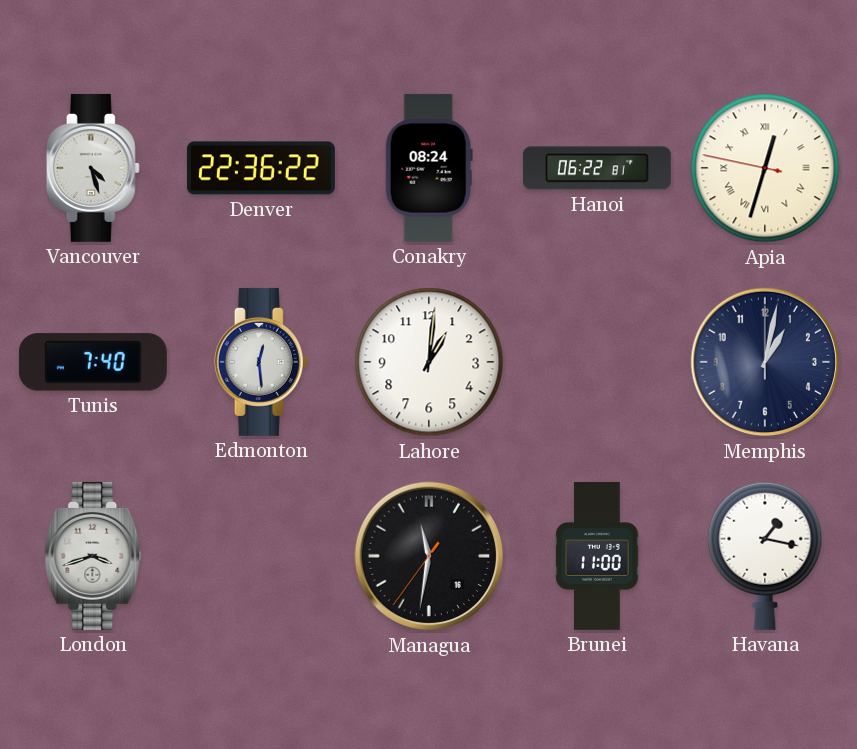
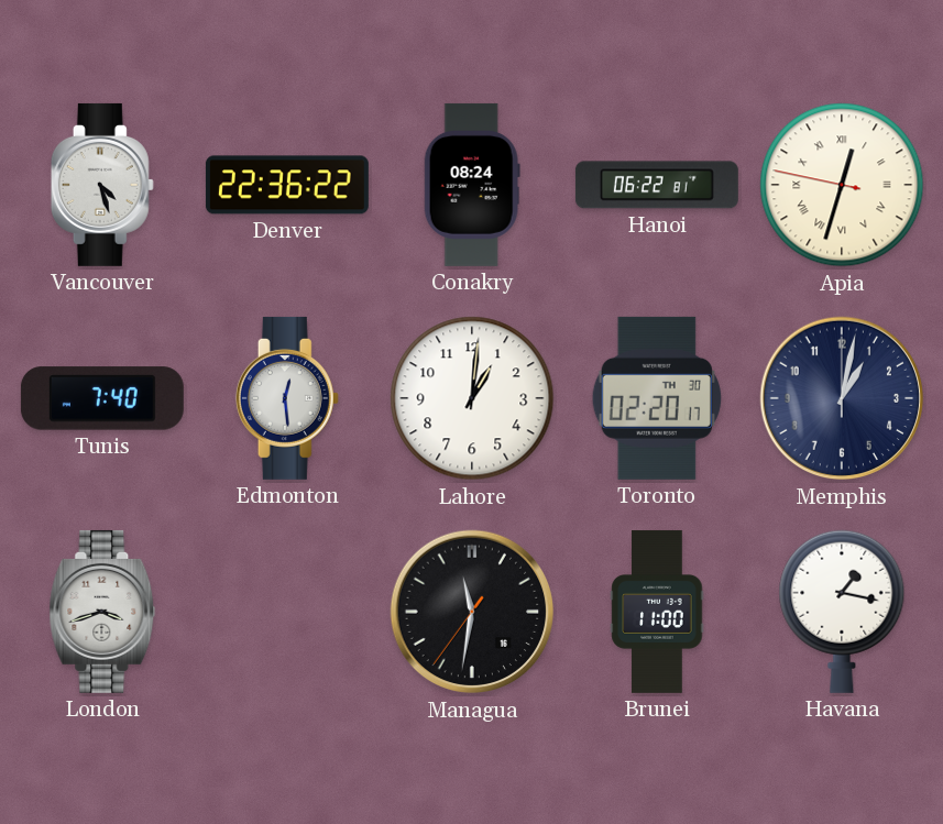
Toronto: none -> 02:20
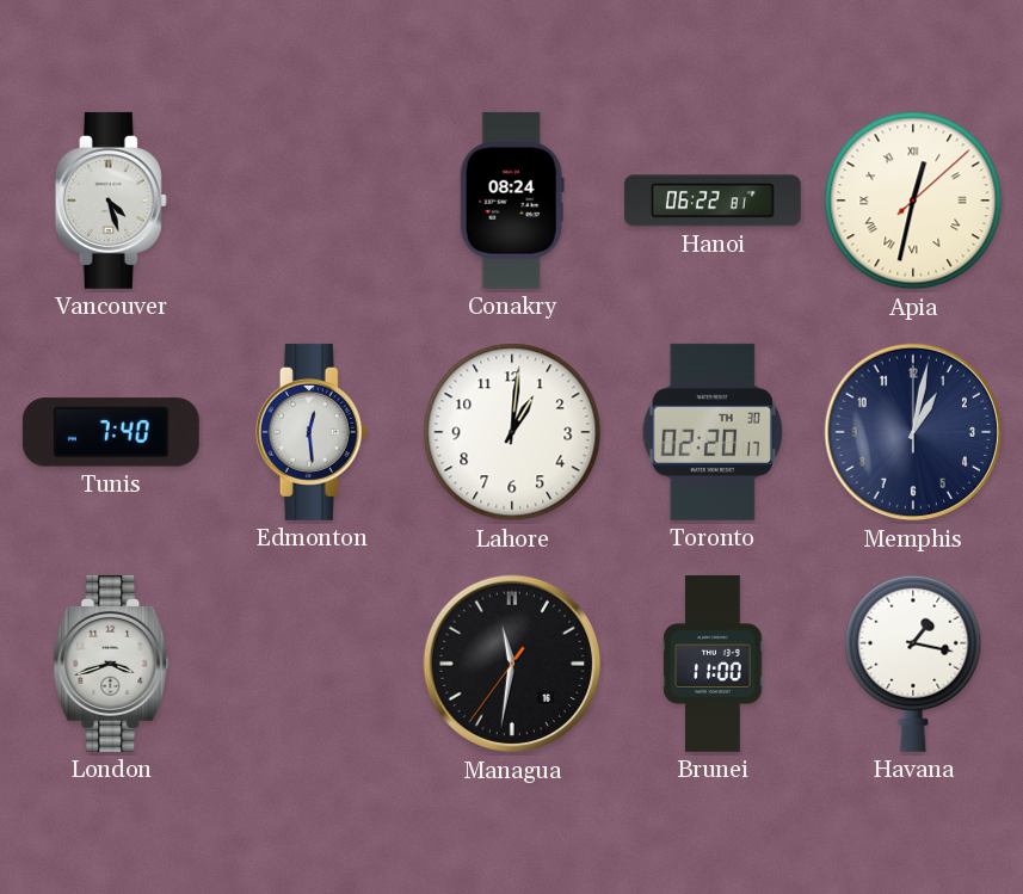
Denver: 22:36 -> none
Apia: 12:32:47 -> 12:32:08
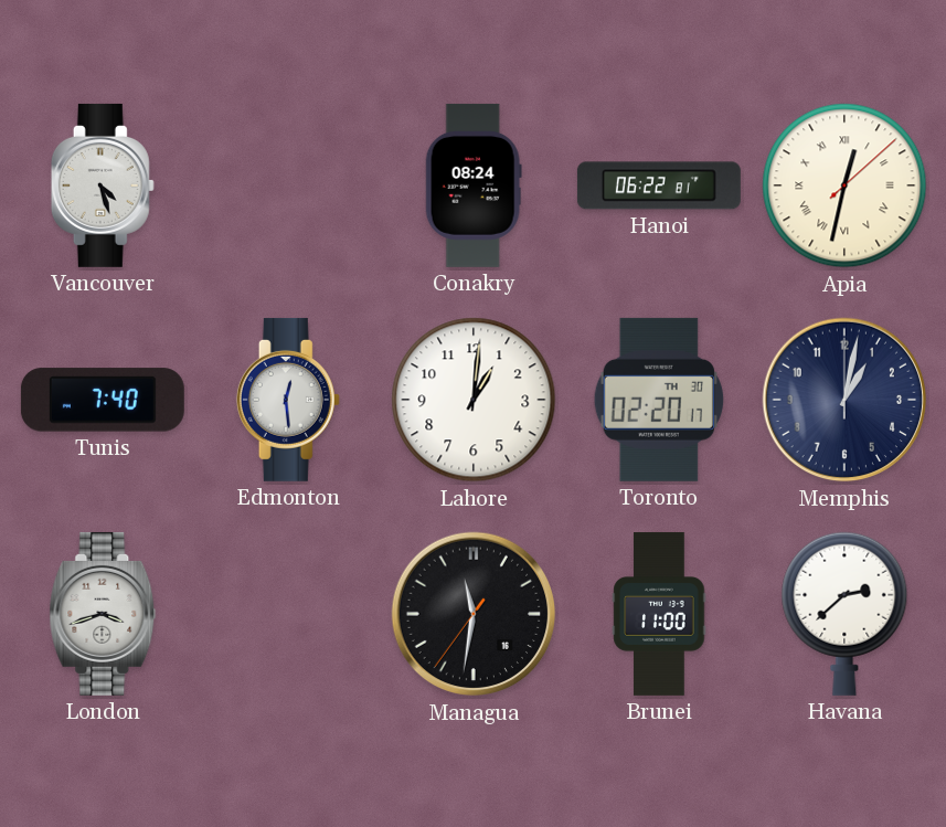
Havana: 1:17 -> 2:38
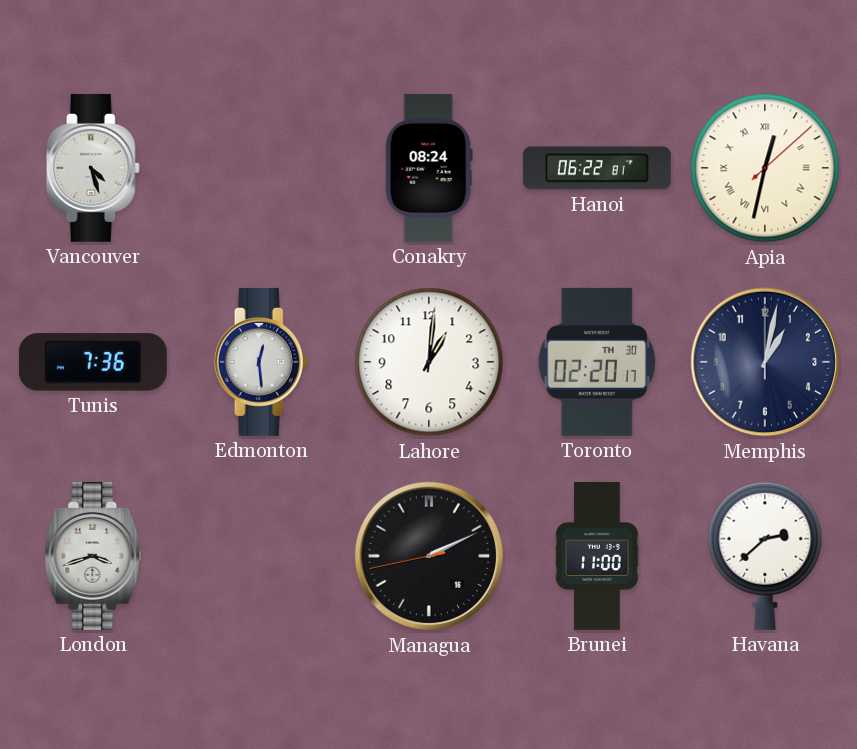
Tunis: 7:40 -> 7:36
Managua: 11:31 -> 2:10
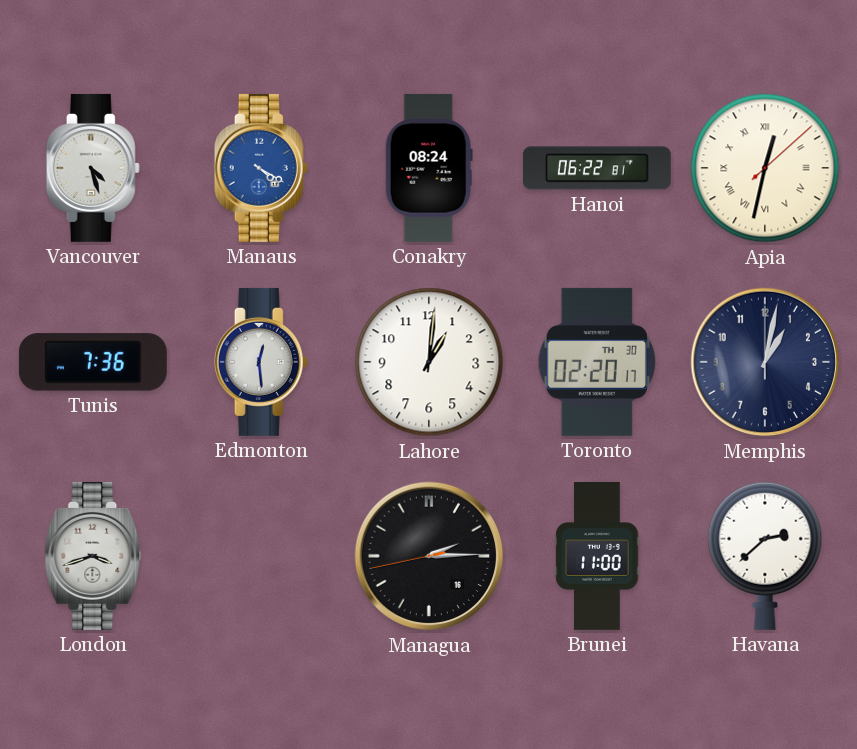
Manaus: none -> 4:20
Managua: 2:10 -> 2:14
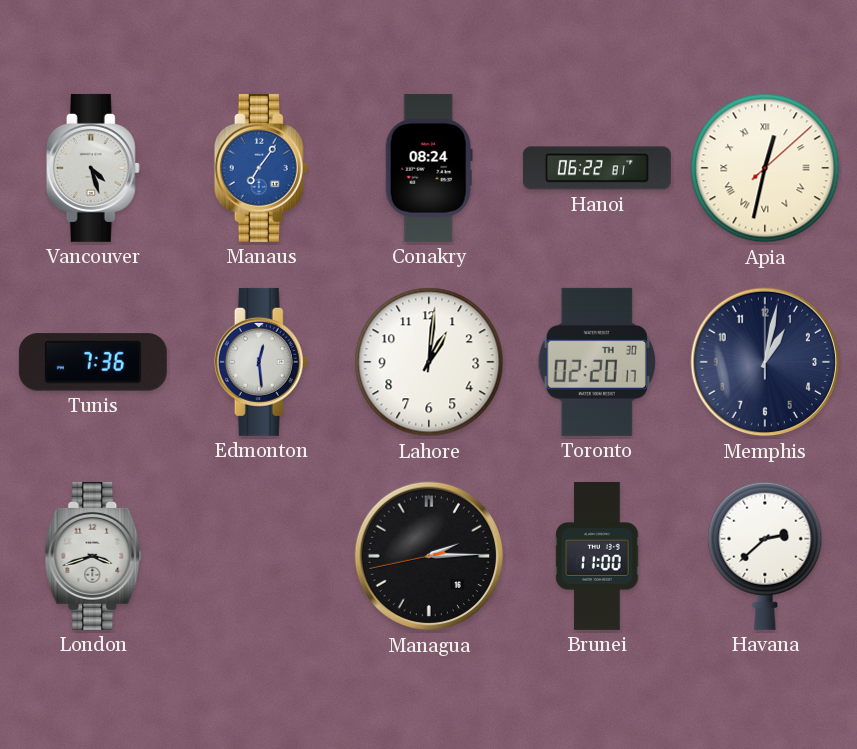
Manaus: 4:20 -> 7:06
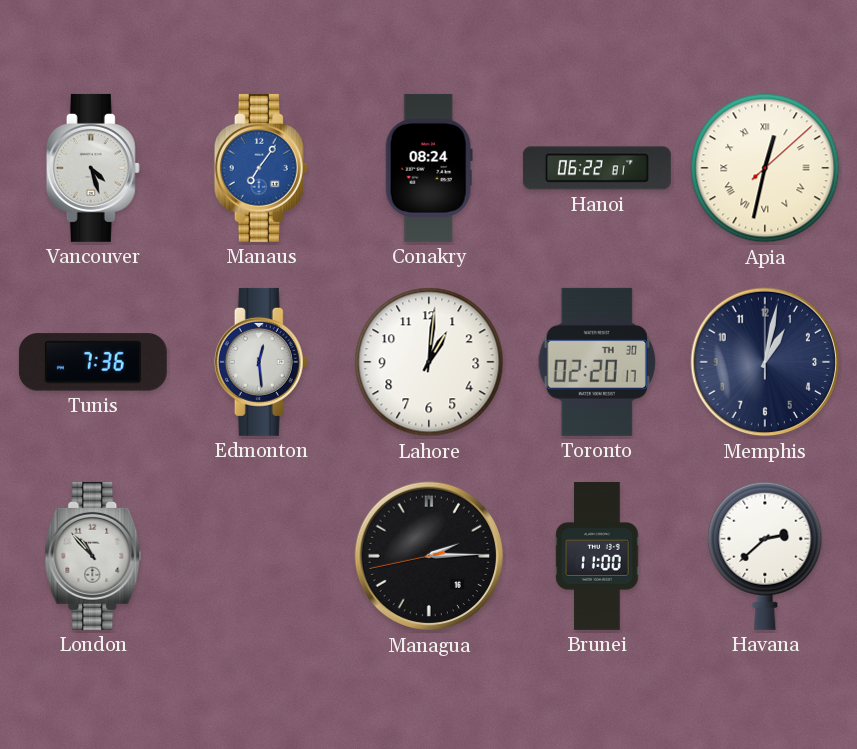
London: 3:42 -> 10:53
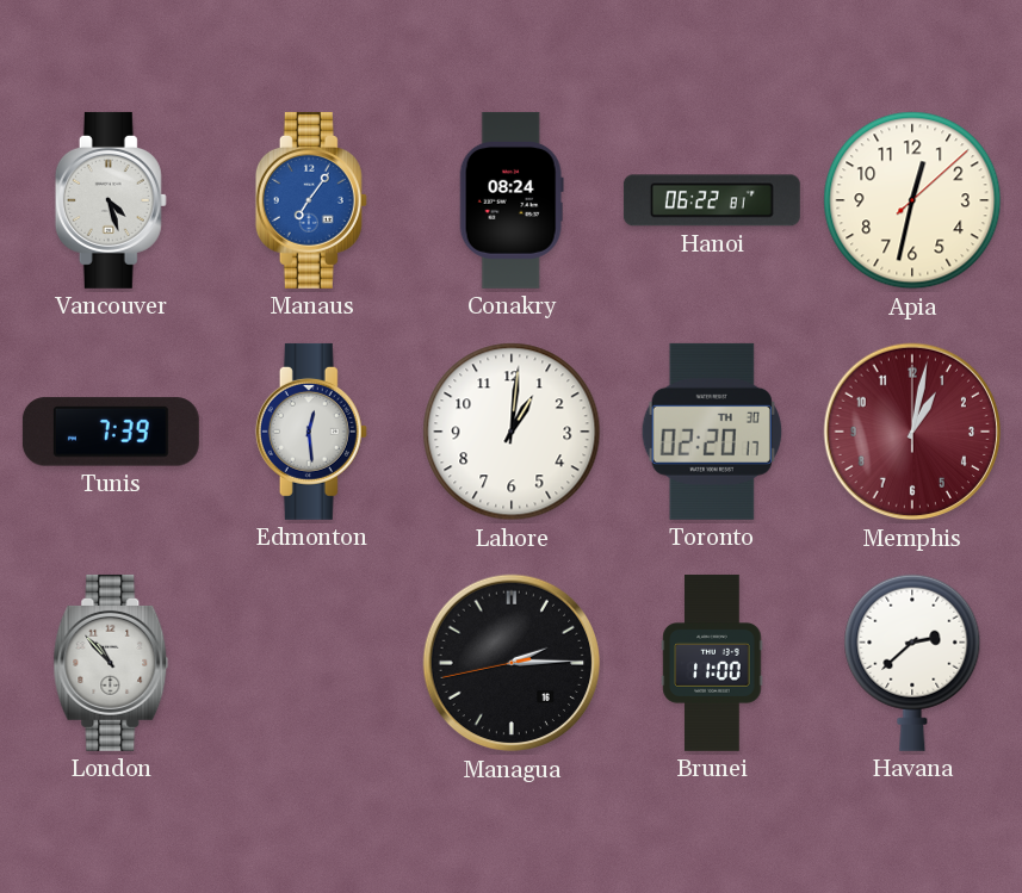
Apia numerals: Roman -> Arabic
Tunis: 7:36 -> 7:39
Memphis dial: navy -> burgundy
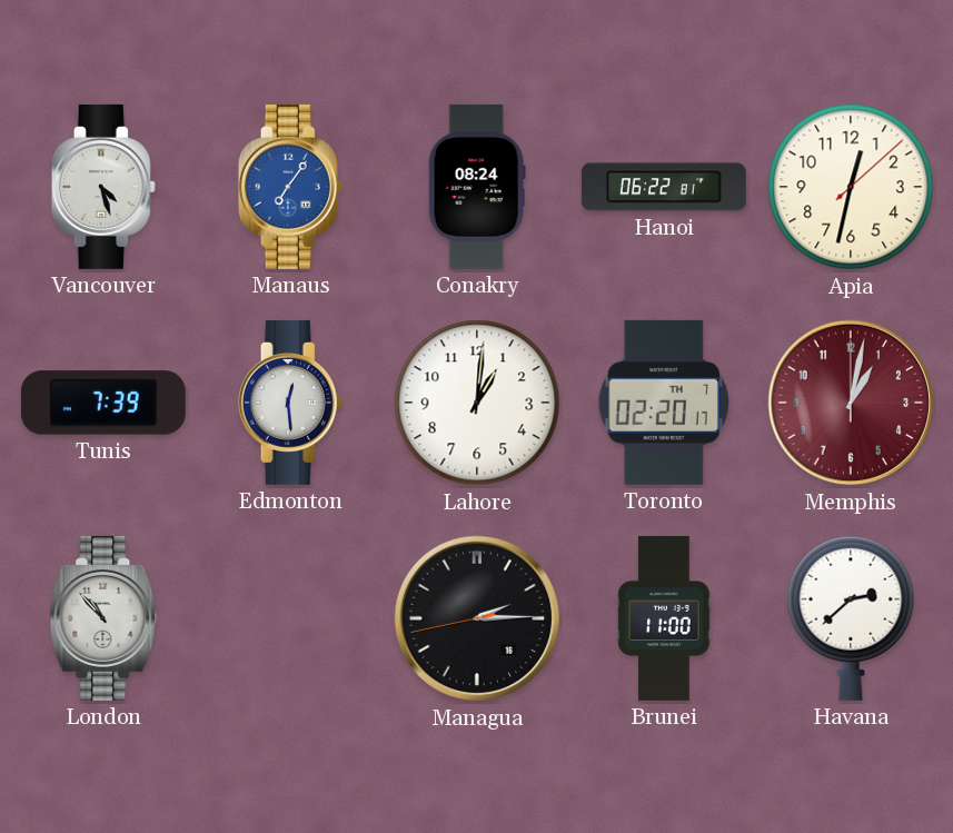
Toronto date: TH 30 -> TH 7
